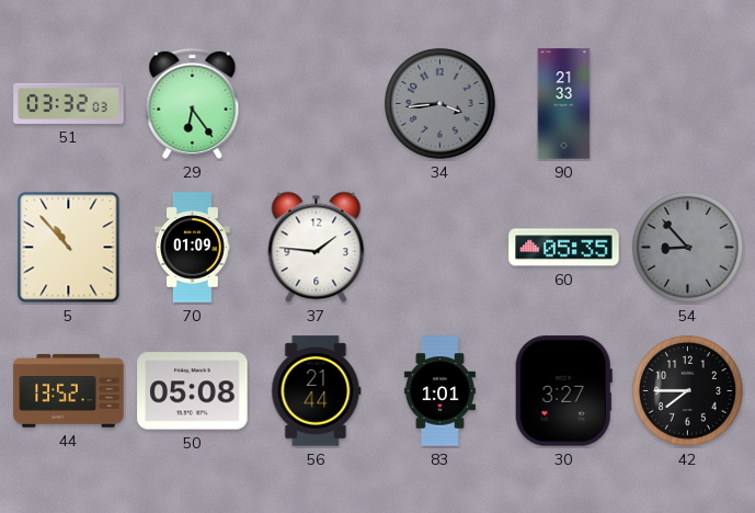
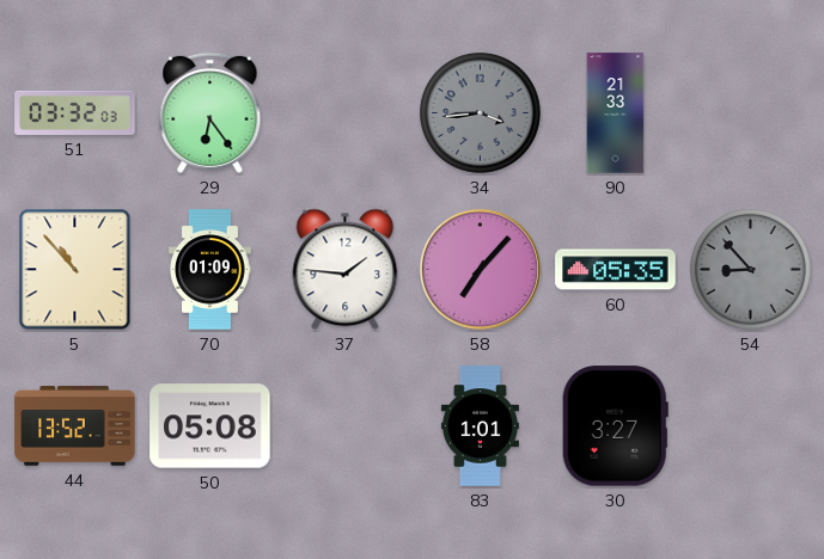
58: none -> 7:07
56: 21:44 -> none
42: 7:45 -> none
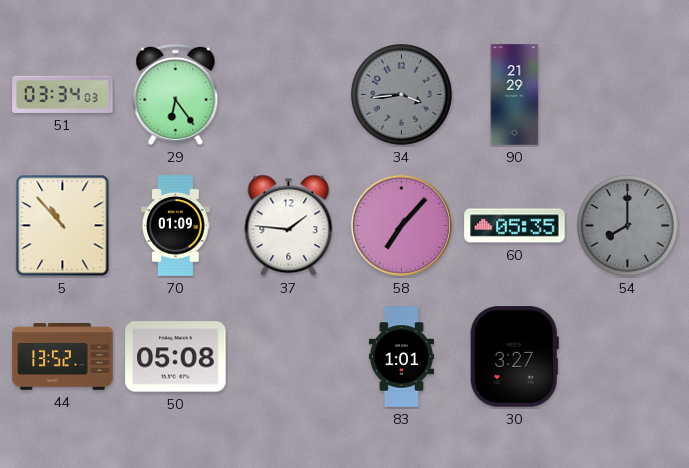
51: 03:32 -> 03:34
90: 21:33 -> 21:29
54: 8:53 -> 8:00
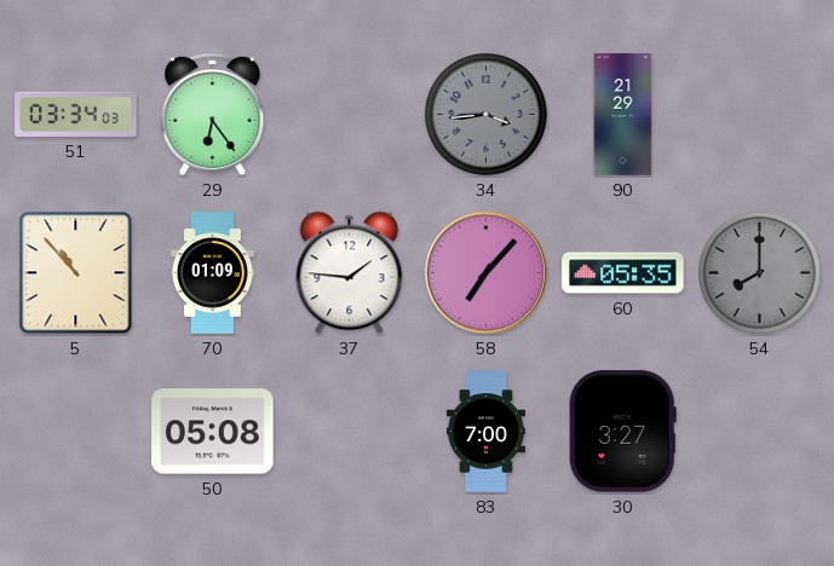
44: 13:52 -> none
83: 1:01 -> 7:00
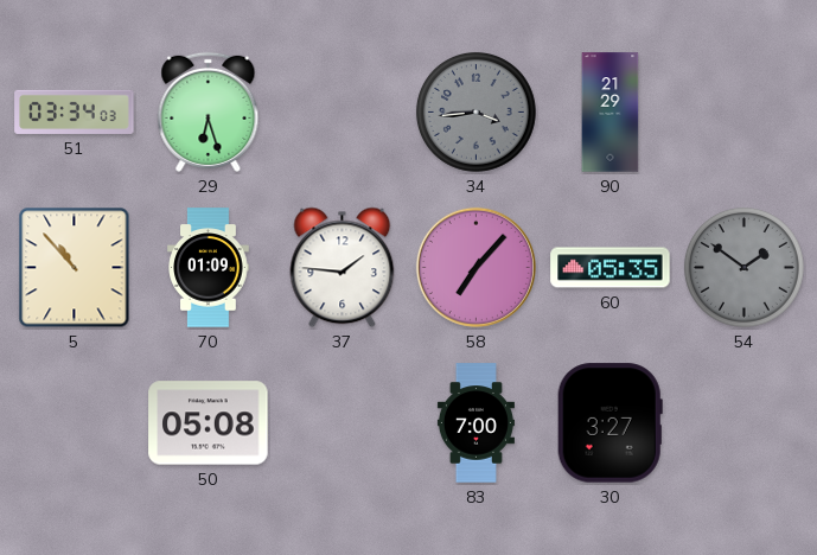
29: 6:24 -> 6:27
54: 8:00 -> 1:51
